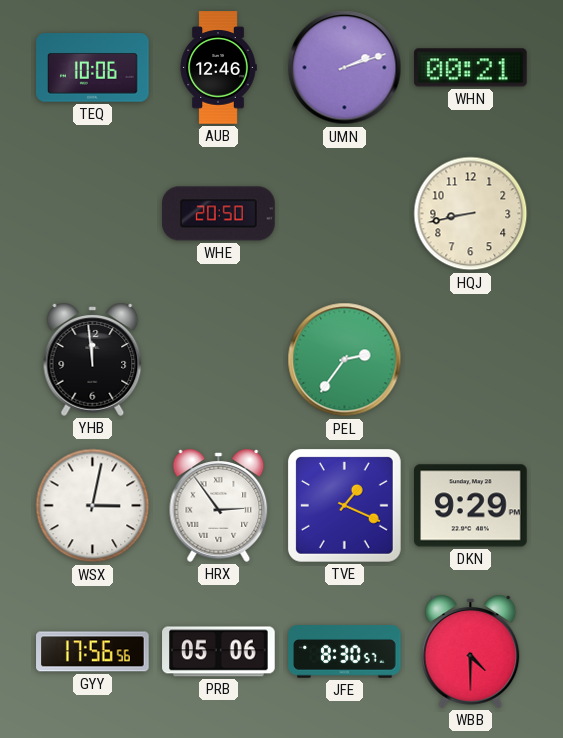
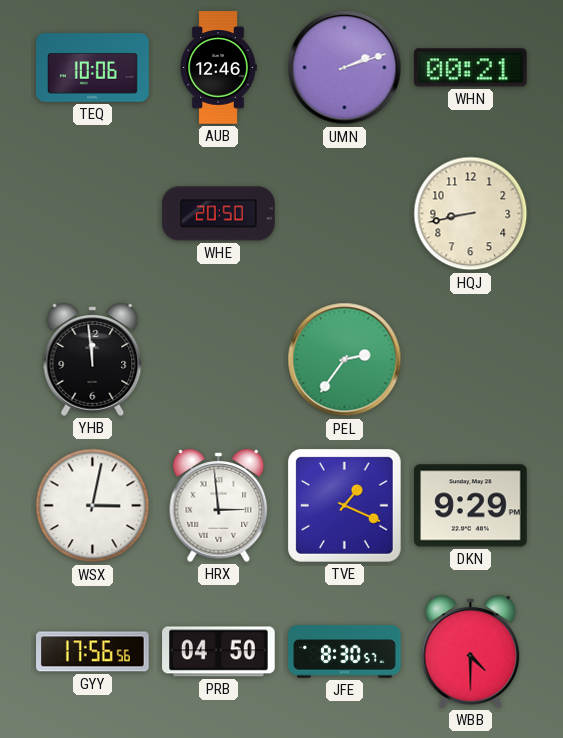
HRX: 2:54 -> 2:59
PRB: 05:06 -> 04:50
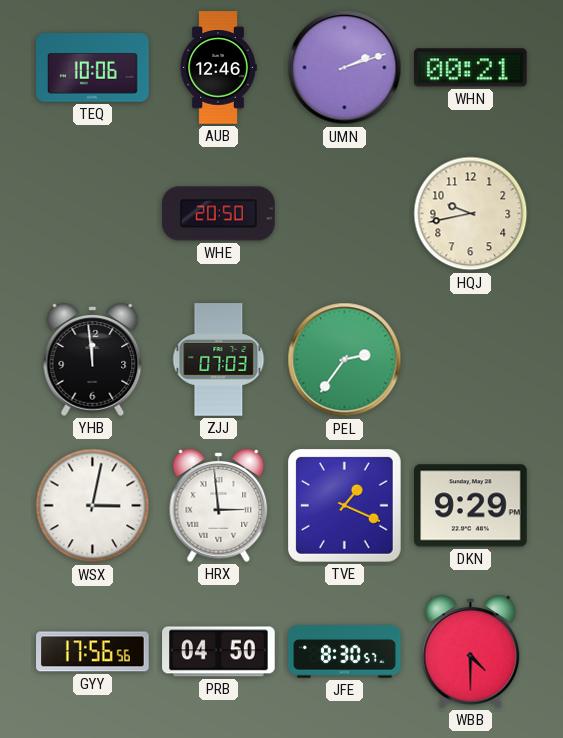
HQJ: 8:43 -> 9:43
ZJJ: none -> 07:03
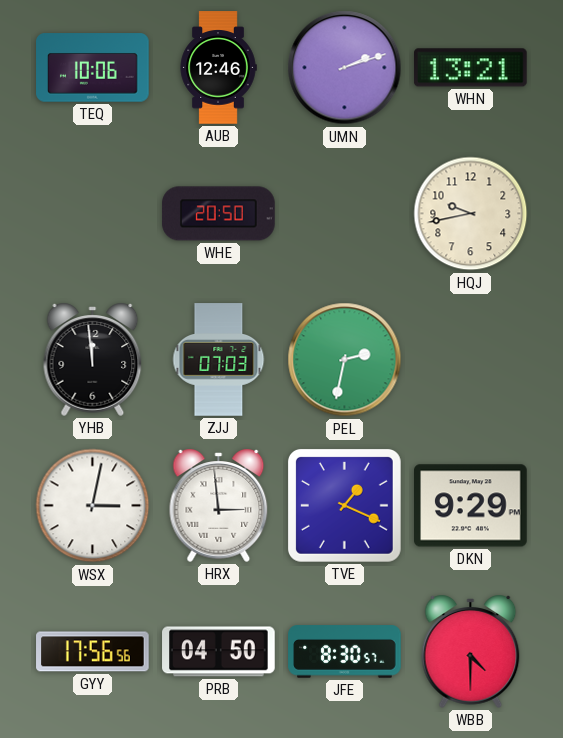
WHN: 00:21 -> 13:21
PEL: 2:36 -> 2:32
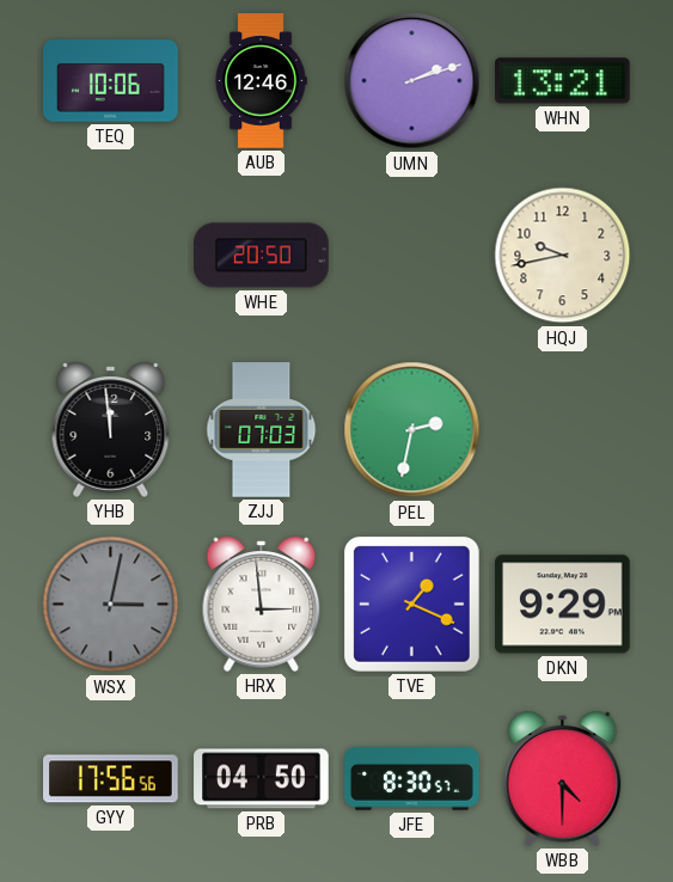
WSX dial: white -> grey
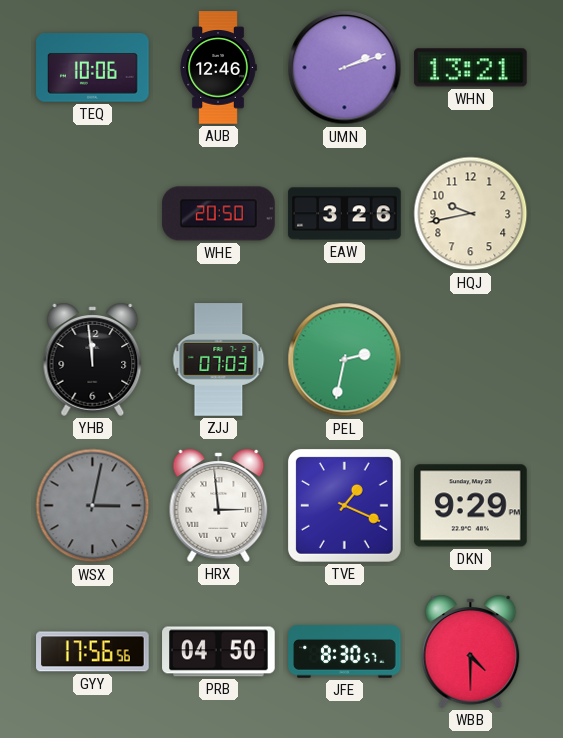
EAW: none -> 3:26
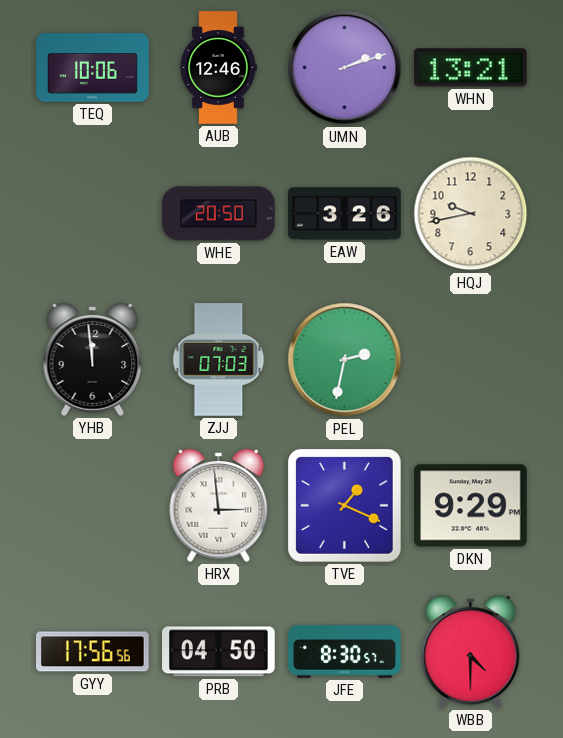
WSX: 3:02 -> none
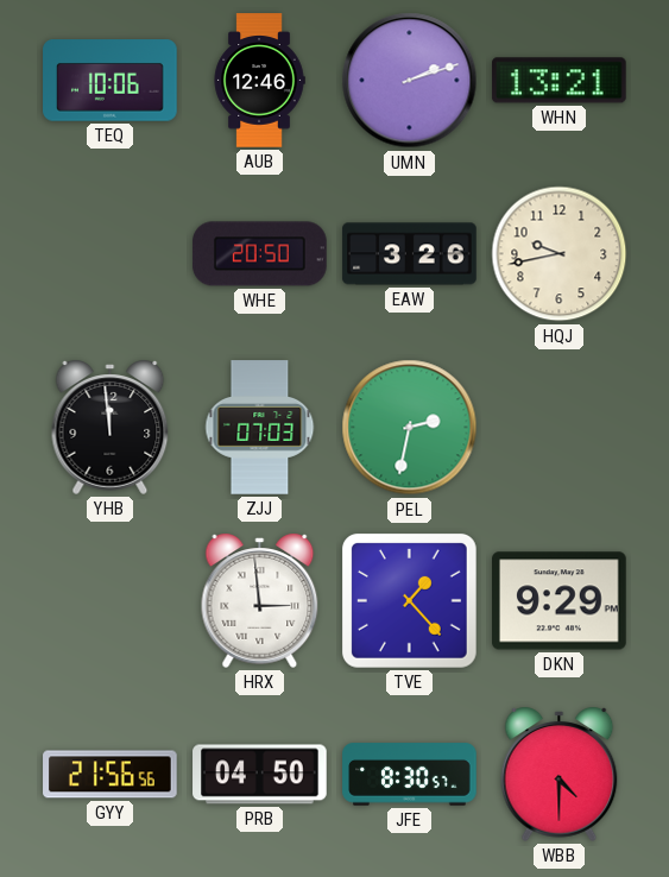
TVE: 1:19 -> 1:23
GYY: 17:56 -> 21:56
